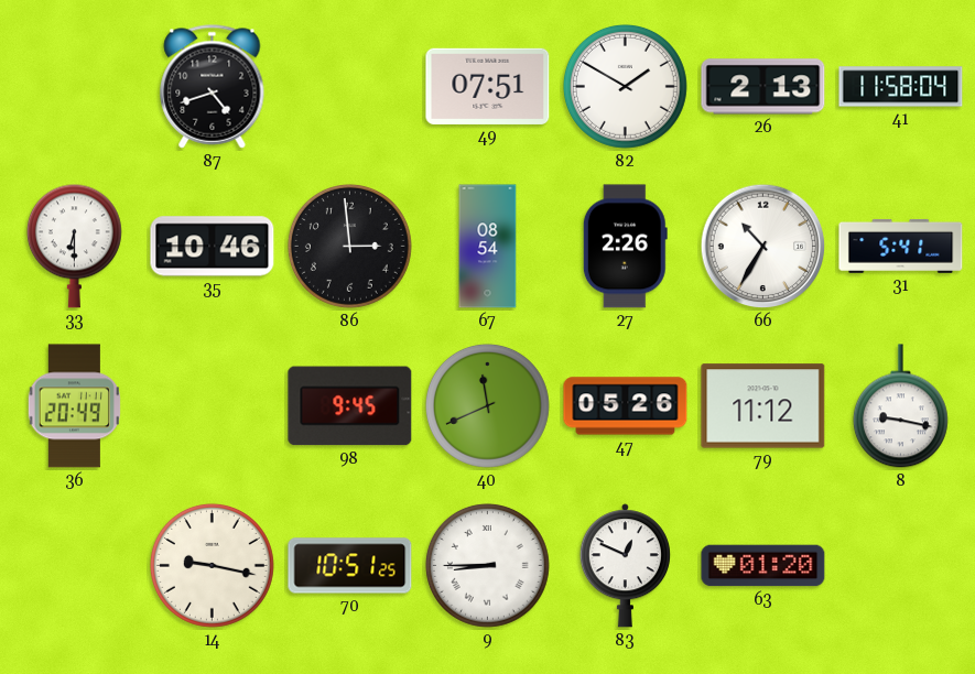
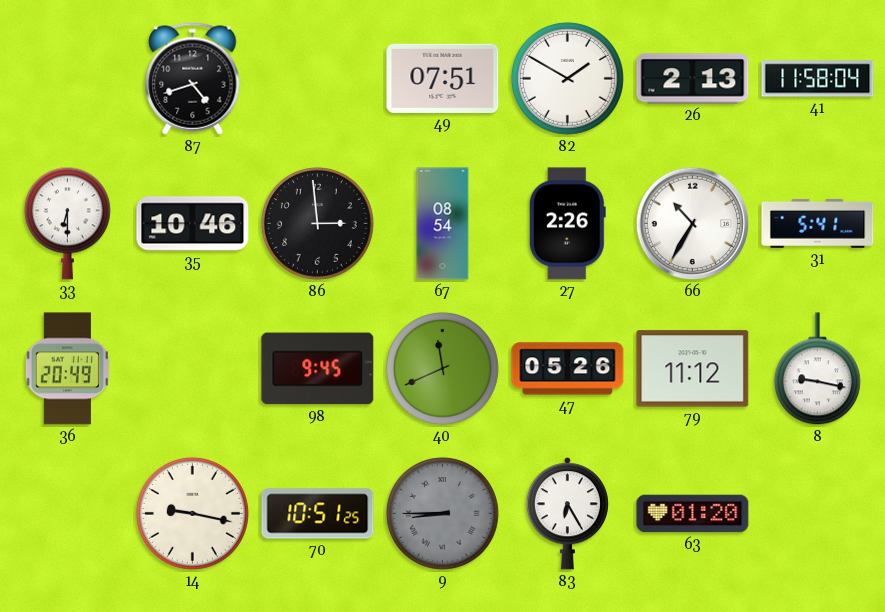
9 dial: white -> grey
83: 12:49 -> 6:25
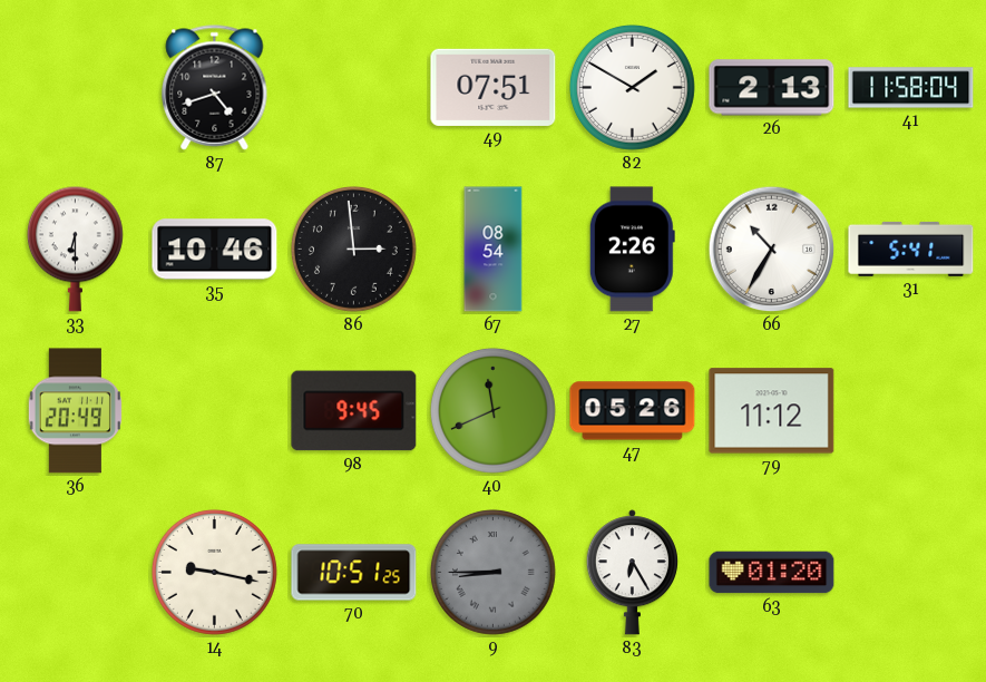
8: 9:17 -> none
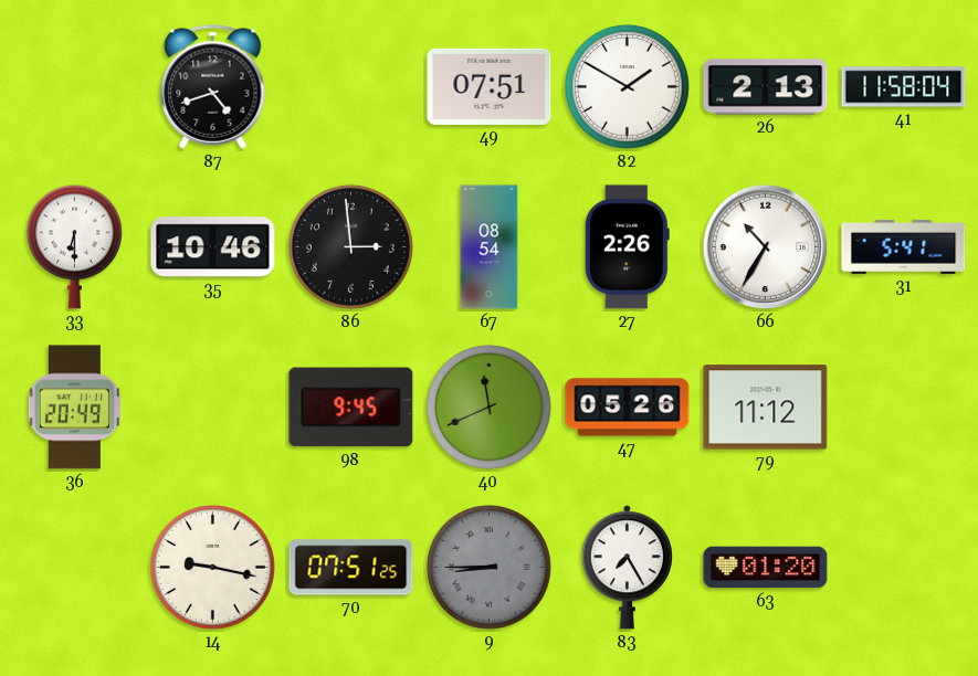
70: 10:51 -> 07:51
83: 6:25 -> 7:25
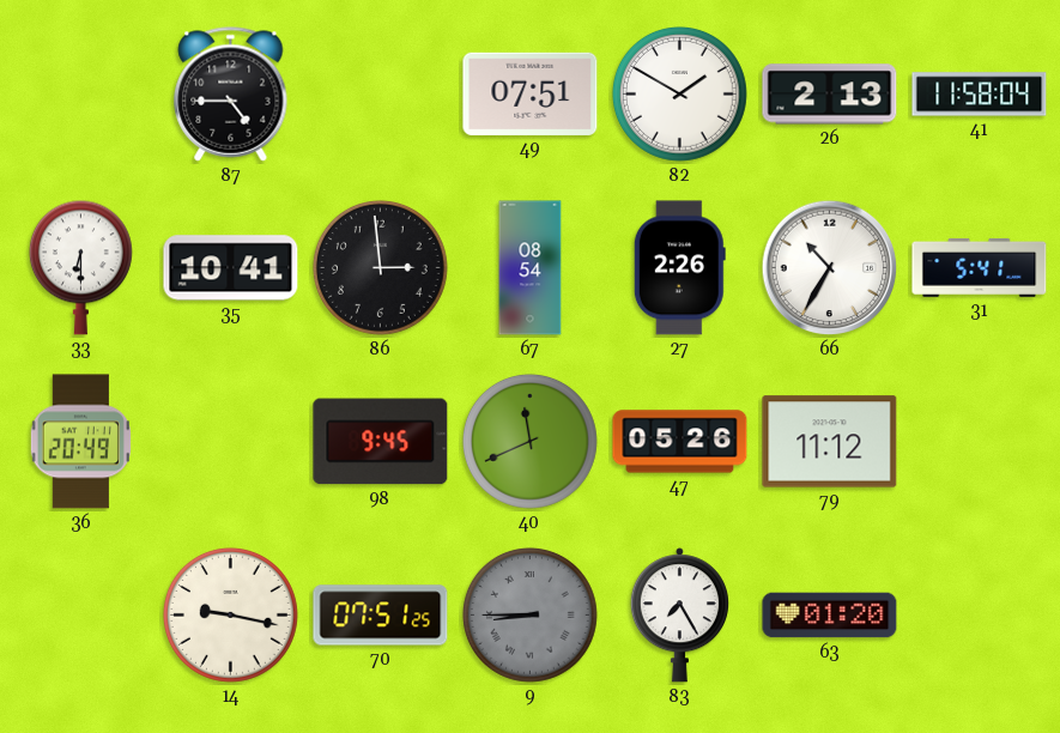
87: 4:42 -> 4:45
35: 10:46 -> 10:41
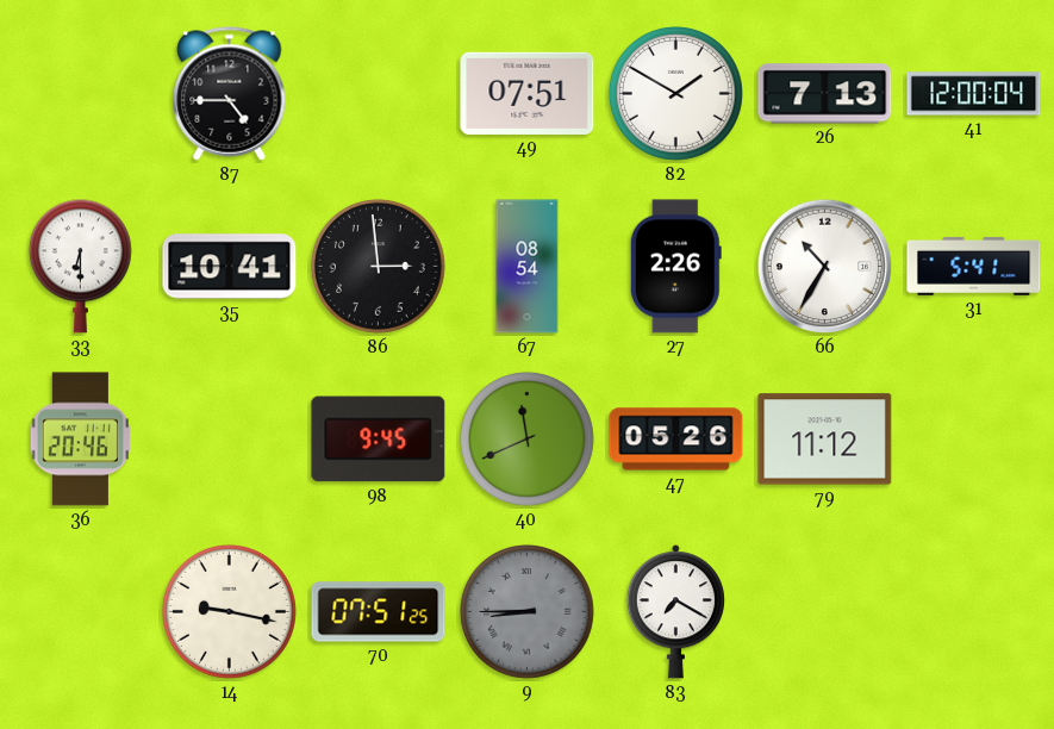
26: 2:13 -> 7:13
41: 11:58 -> 12:00
36: 20:49 -> 20:46
83: 7:25 -> 7:20
63: 01:20 -> none
